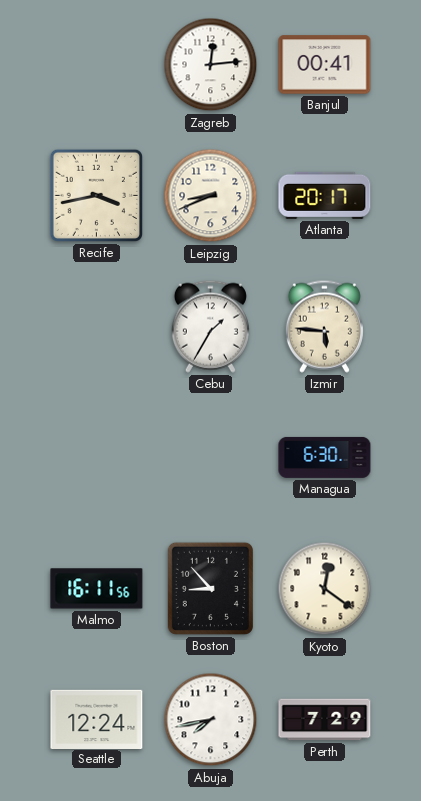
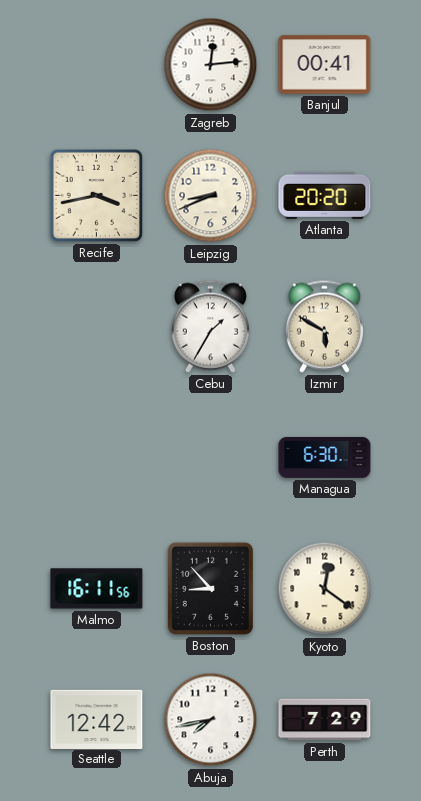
Atlanta: 20:17 -> 20:20
Izmir: 5:46 -> 5:50
Seattle: 12:24 -> 12:42
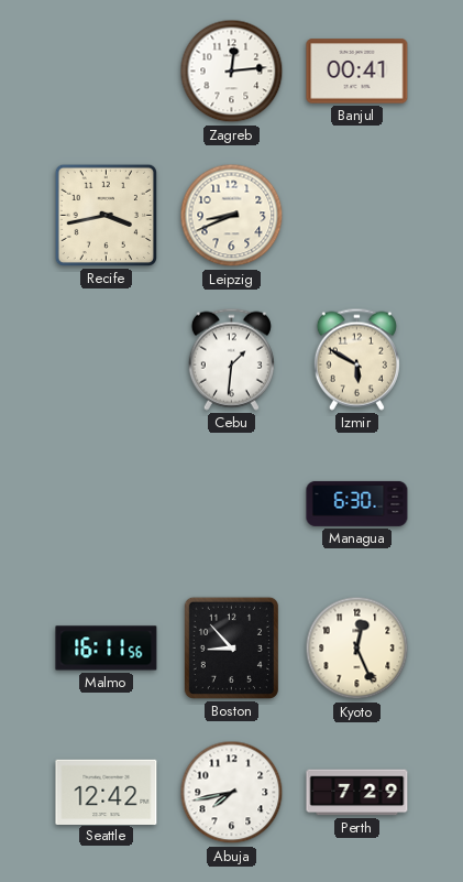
Atlanta: 20:20 -> none
Cebu: 1:35 -> 1:31
Kyoto: 12:21 -> 12:26
